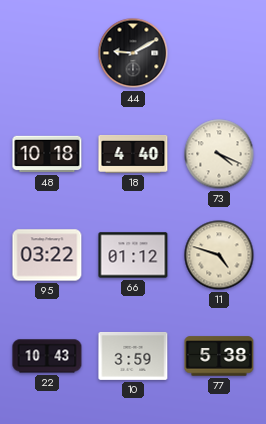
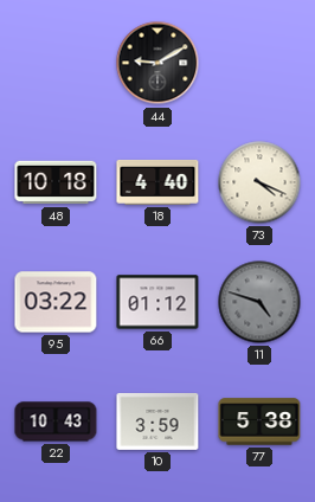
11 dial: cream -> grey
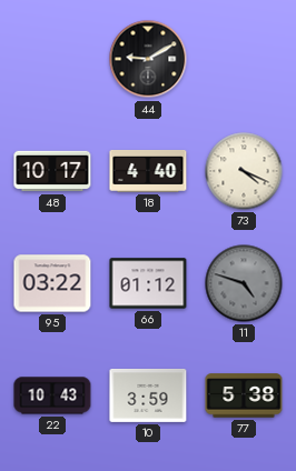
48: 10:18 -> 10:17
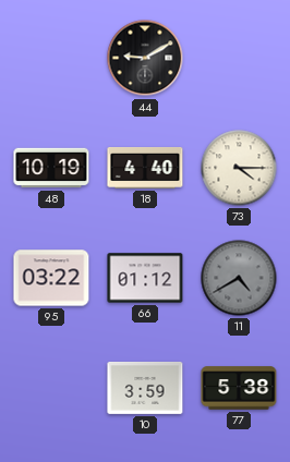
48: 10:17 -> 10:19
73: 4:19 -> 4:15
11: 4:48 -> 4:40
22: 10:43 -> none
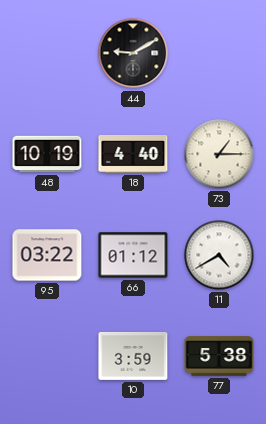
73: 4:15 -> 1:15
11 dial: grey -> white
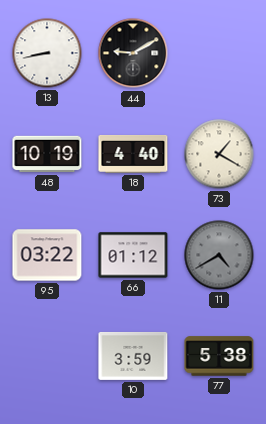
13: none -> 8:43
73: 1:15 -> 1:20
11 dial: white -> grey
